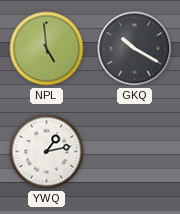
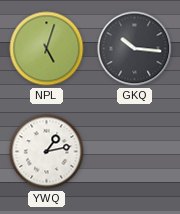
NPL: 4:59 -> 5:03
GKQ: 10:20 -> 10:16
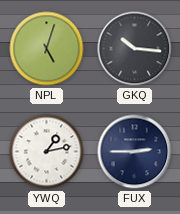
FUX: none -> 2:45
